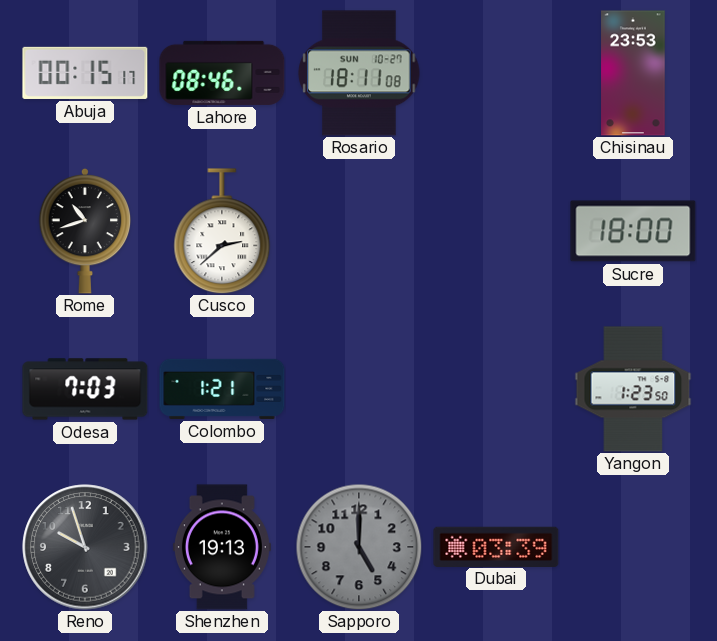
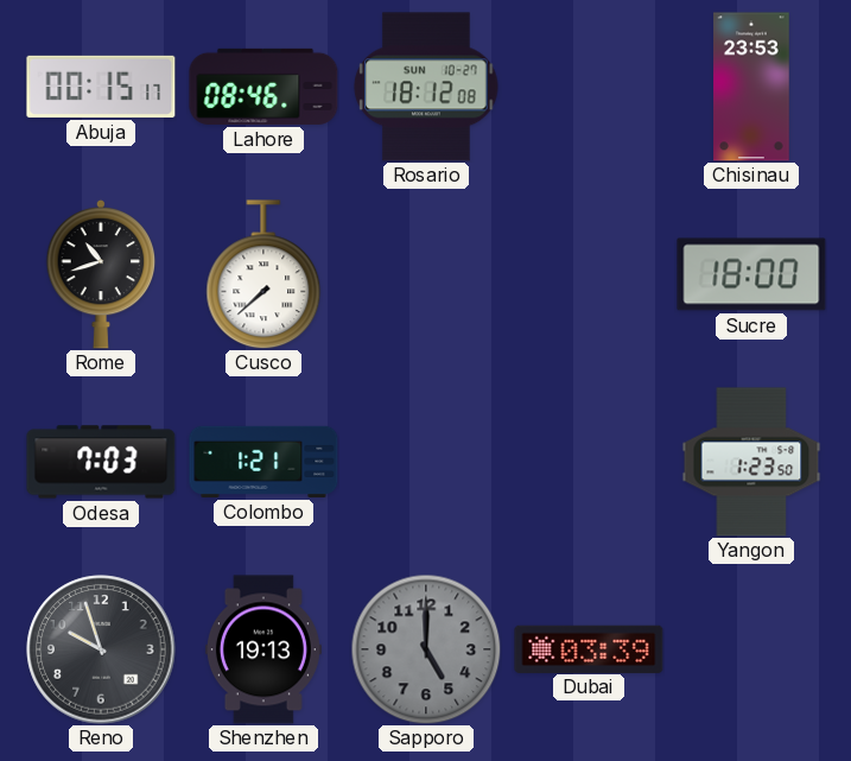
Rosario: 18:11 -> 18:12
Cusco: 2:38 -> 7:38
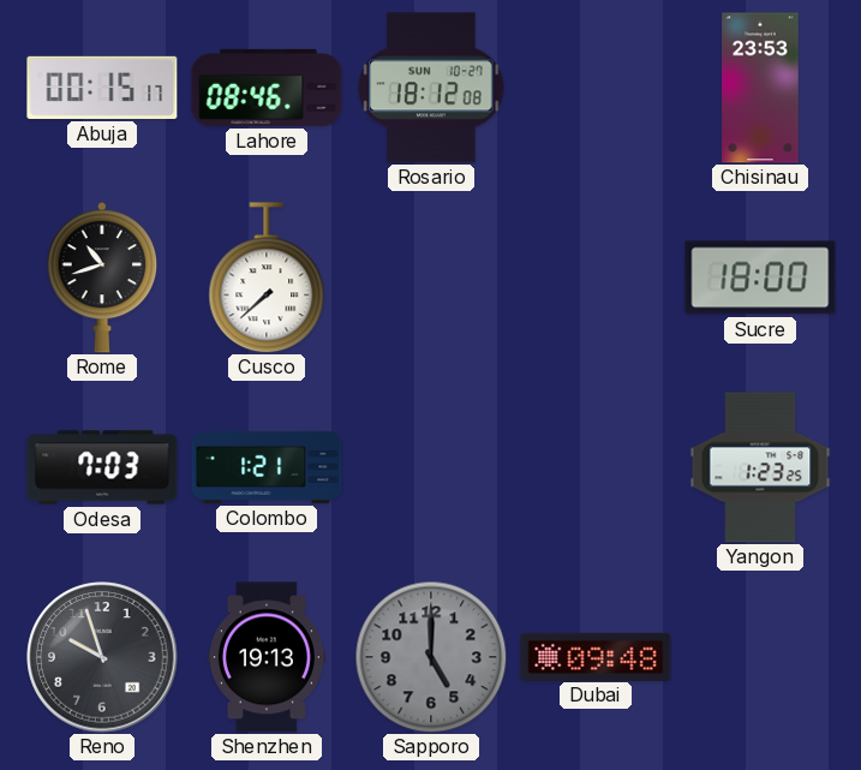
Yangon: 1:23:50 -> 1:23:25
Dubai: 03:39 -> 09:48
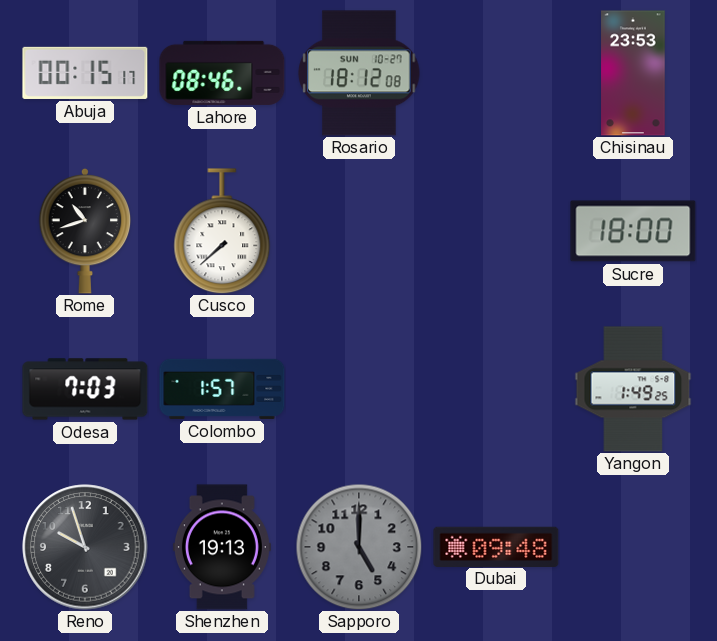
Colombo: 1:21 -> 1:57
Yangon: 1:23 -> 1:49
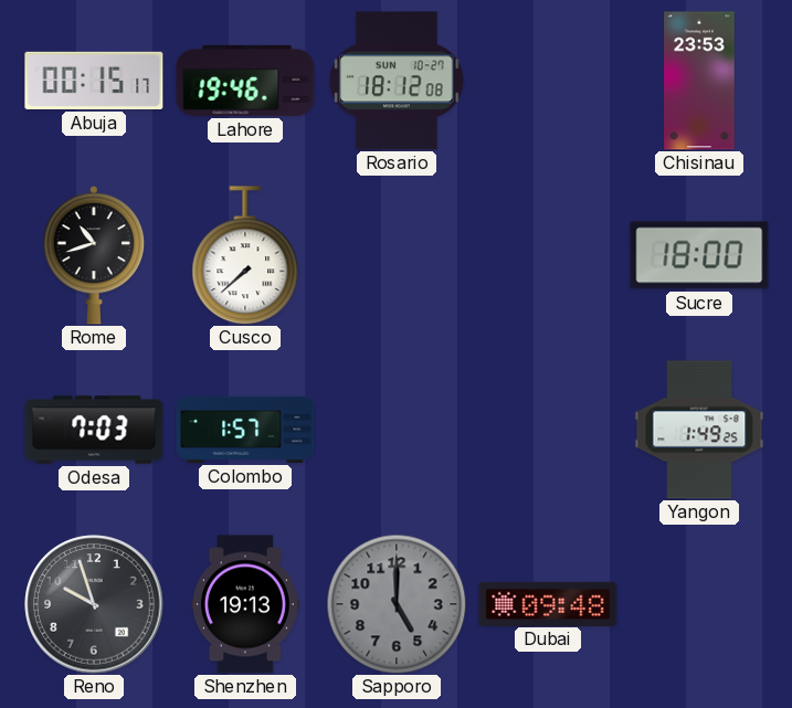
Lahore: 08:46 -> 19:46
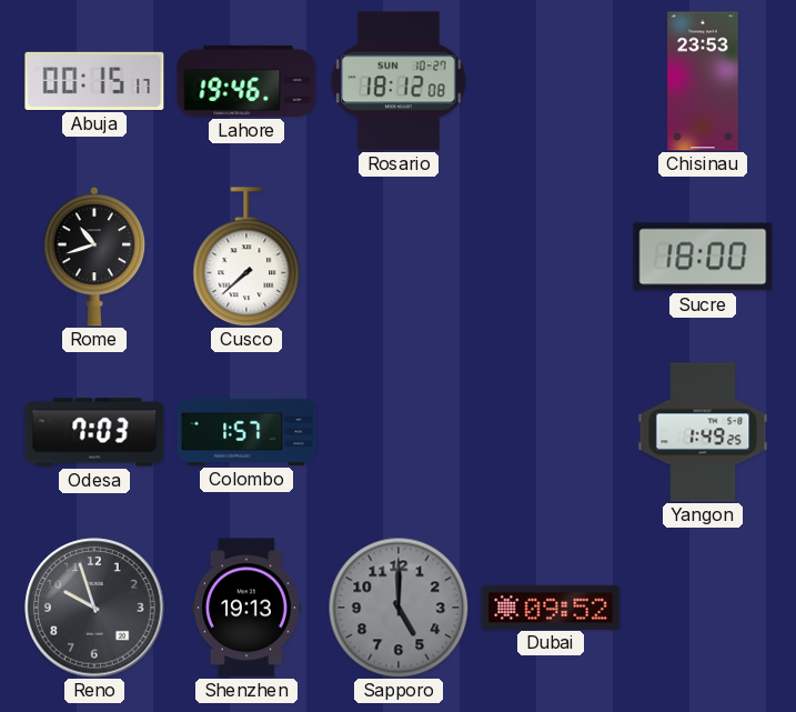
Dubai: 09:48 -> 09:52
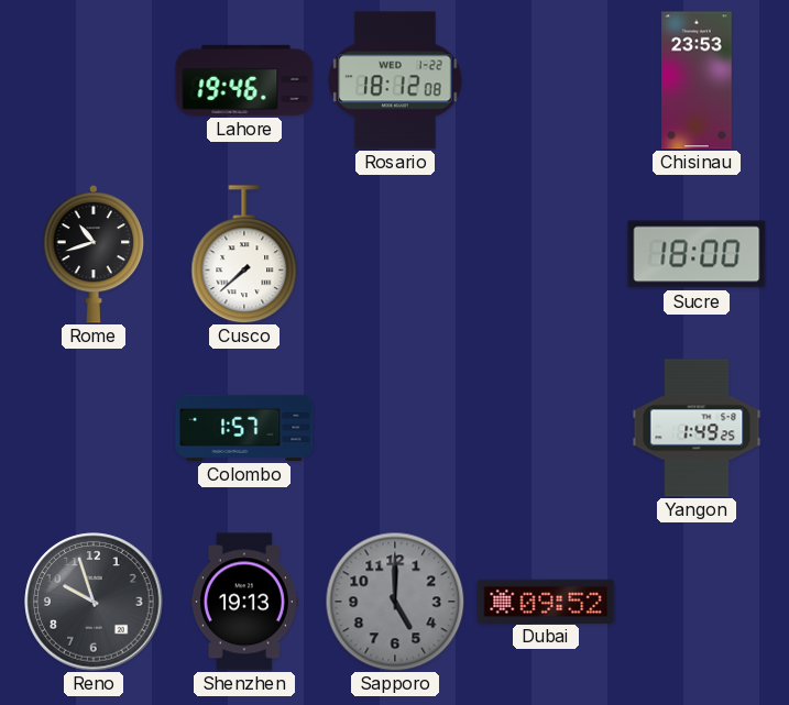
Abuja: 00:15 -> none
Rosario date: SUN 10-27 -> WED 1-22
Odesa: 7:03 -> none
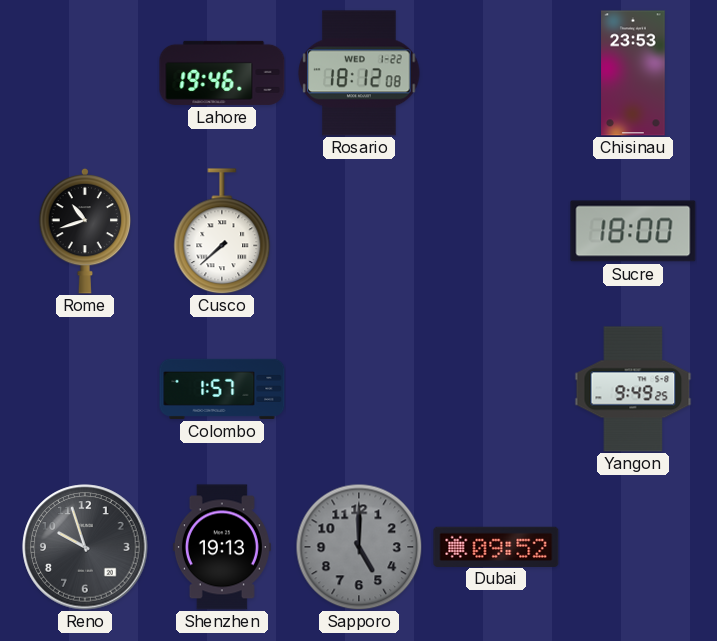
Yangon: 1:49 -> 9:49
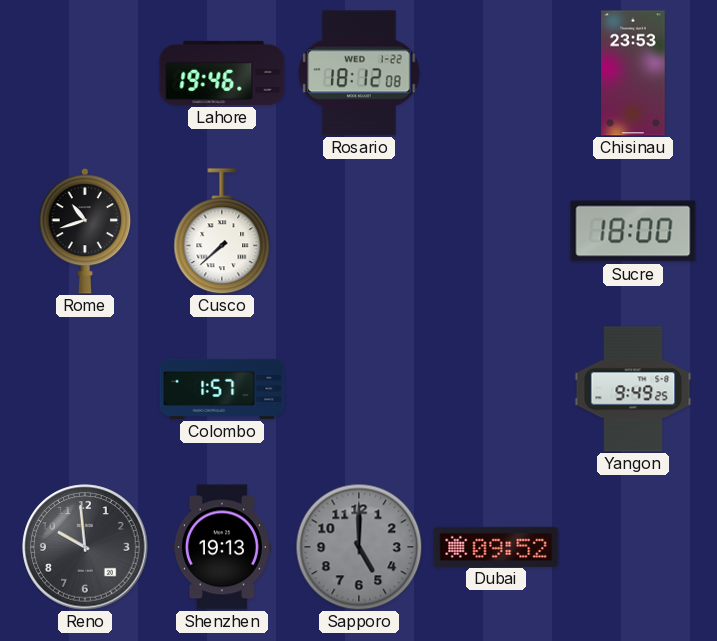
Reno: 9:57 -> 9:59
